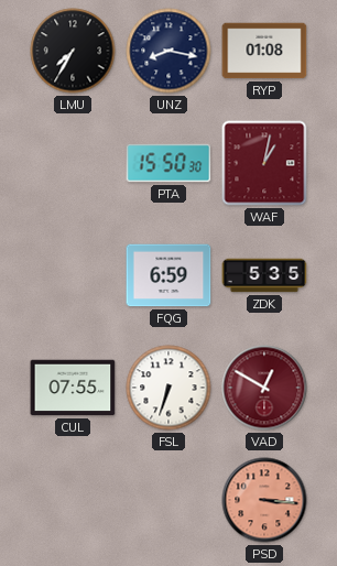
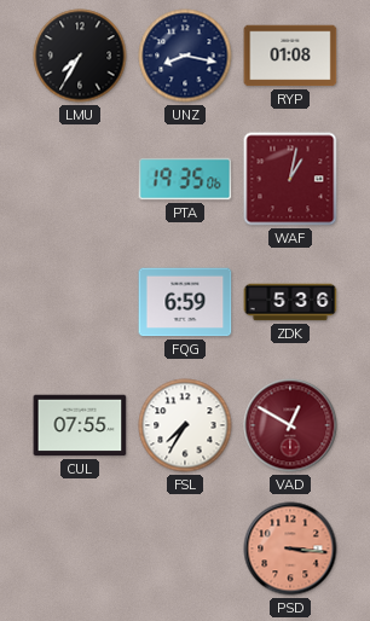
PTA: 15:50 -> 19:35
ZDK: 5:35 -> 5:36
FSL: 6:33 -> 7:35
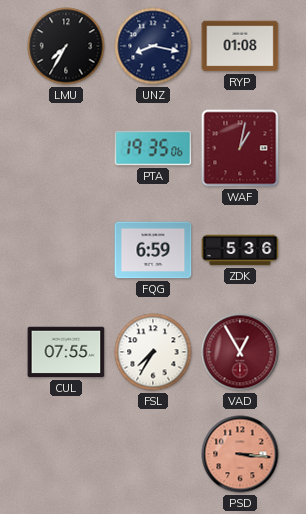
VAD: 12:50 -> 12:55
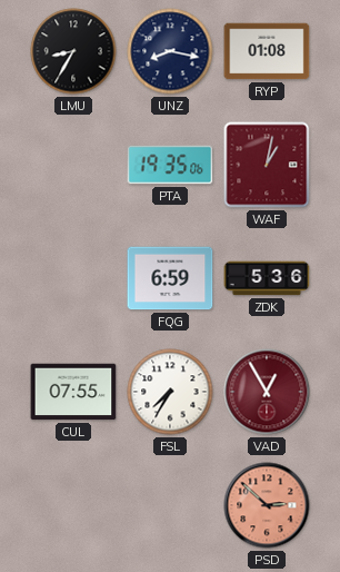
LMU: 7:35 -> 8:35
PSD: 3:16 -> 2:52
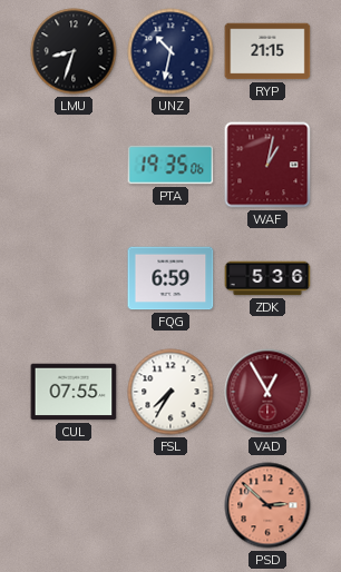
LMU: 8:35 -> 8:33
UNZ: 8:17 -> 10:32
RYP: 01:08 -> 21:15
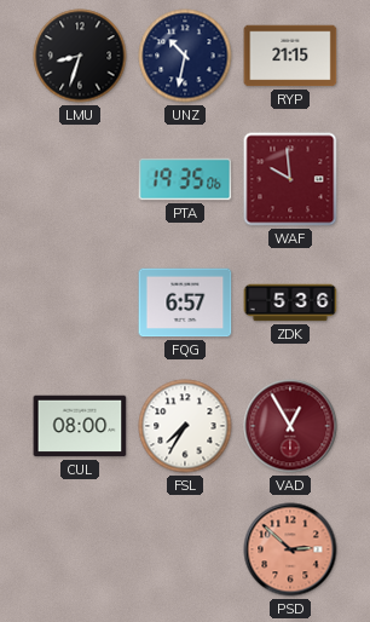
WAF: 1:02 -> 9:59
FQG: 6:59 -> 6:57
CUL: 07:55 -> 08:00
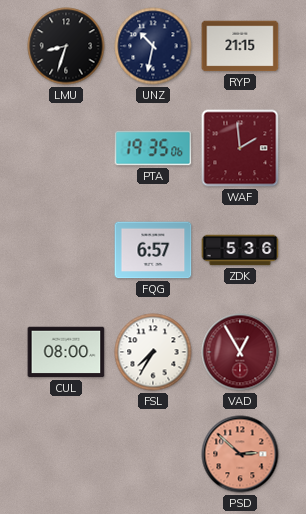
WAF: 9:59 -> 1:59
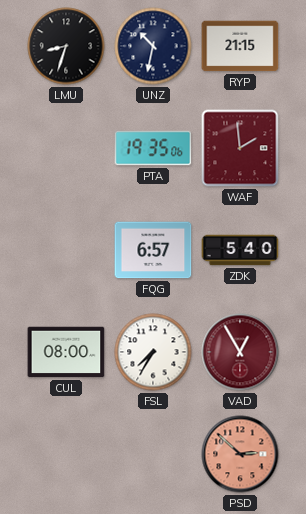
ZDK: 5:36 -> 5:40
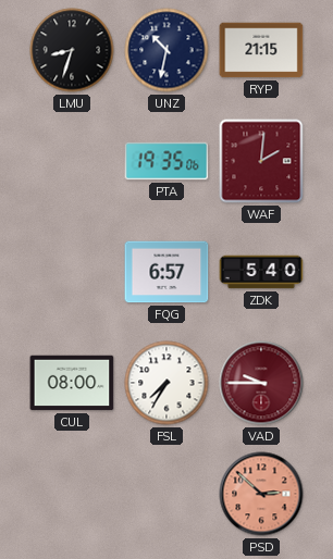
WAF: 1:59 -> 2:01
VAD: 12:55 -> 9:45
